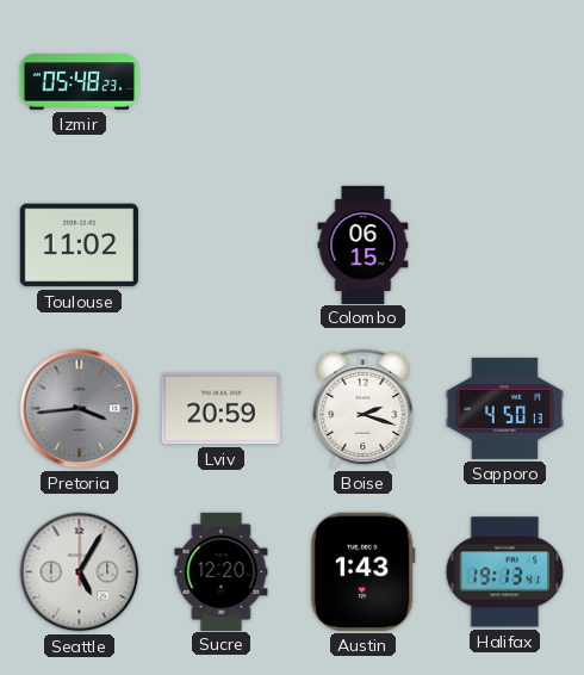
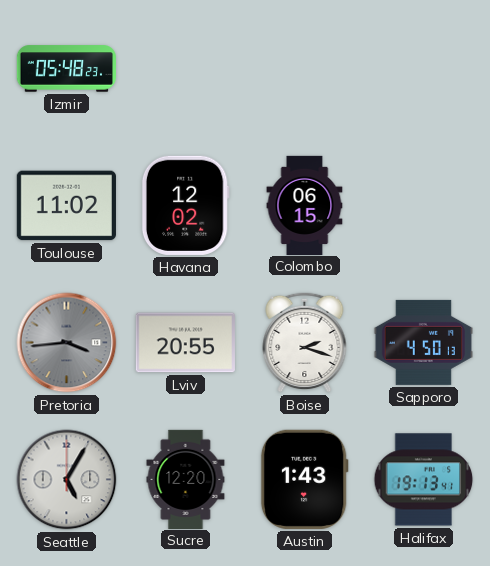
Havana: none -> 12:02
Lviv: 20:59 -> 20:55
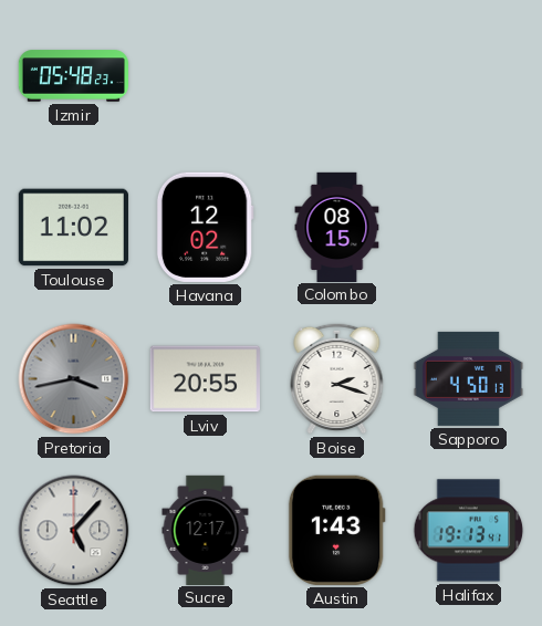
Colombo: 06:15 -> 08:15
Pretoria: 3:44 -> 3:43
Seattle: 5:05 -> 5:07
Sucre: 12:20 -> 12:17
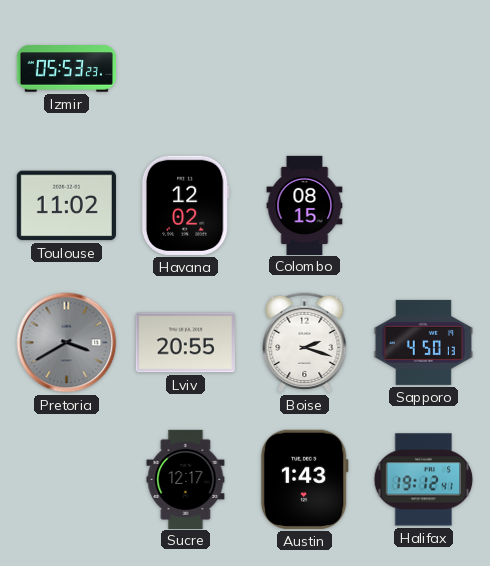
Izmir: 05:48 -> 05:53
Pretoria: 3:43 -> 3:40
Seattle: 5:07 -> none
Halifax: 19:13 -> 19:12
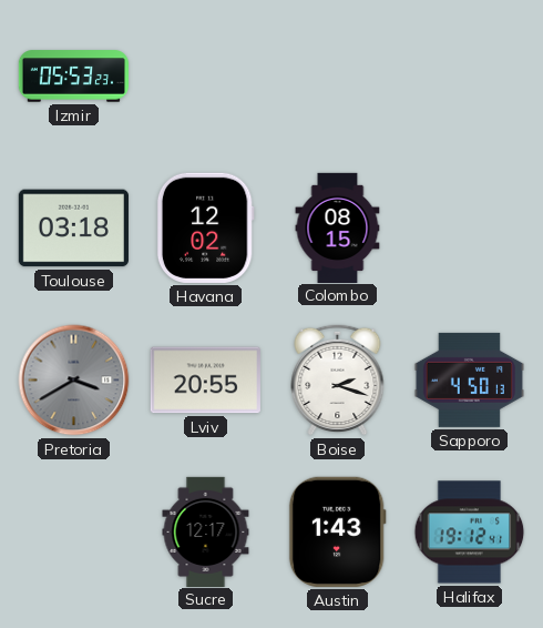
Toulouse: 11:02 -> 03:18
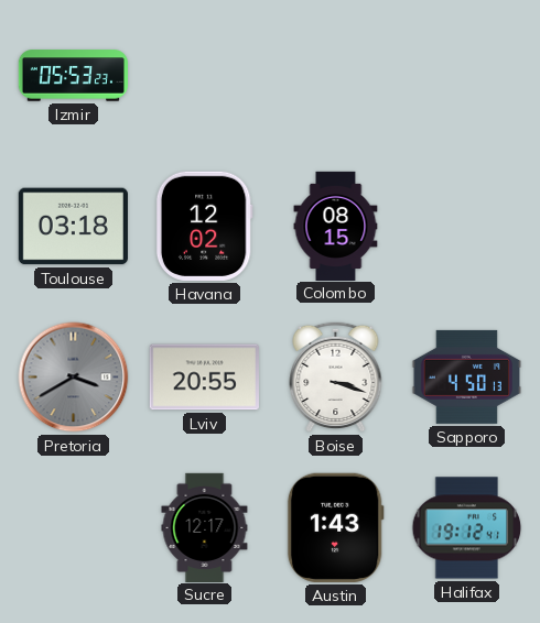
Boise: 2:18 -> 3:18
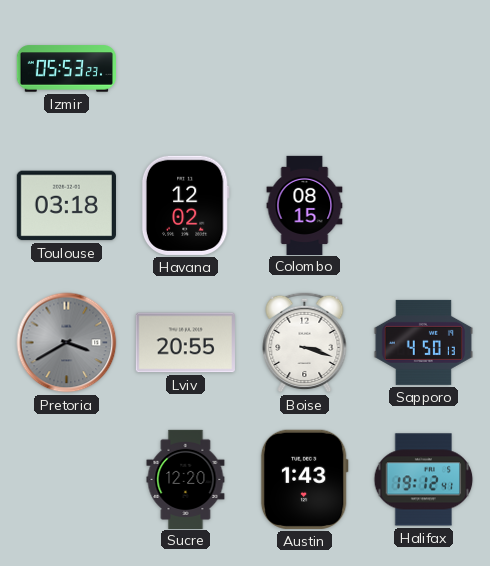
Sucre: 12:17 -> 12:20
